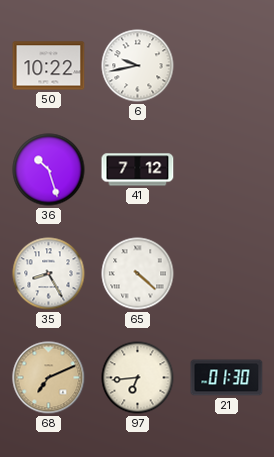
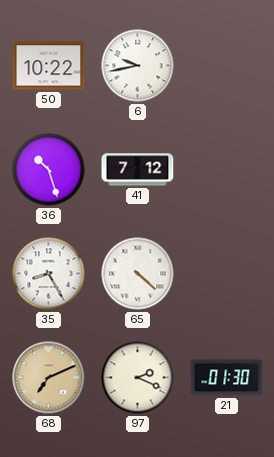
97: 6:44 -> 2:19
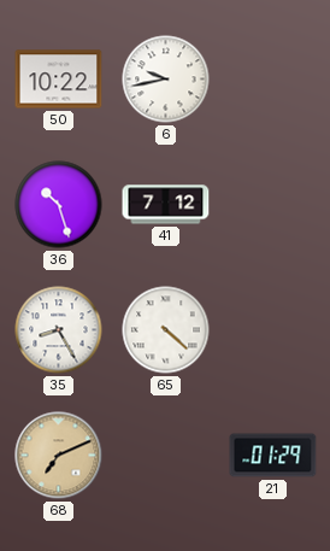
97: 2:19 -> none
21: 01:30 -> 01:29
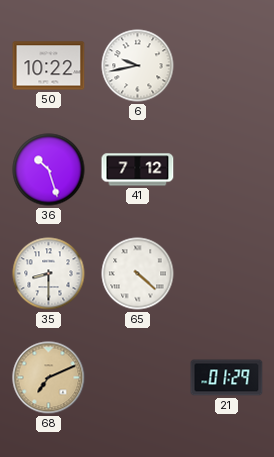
35: 8:25 -> 8:30
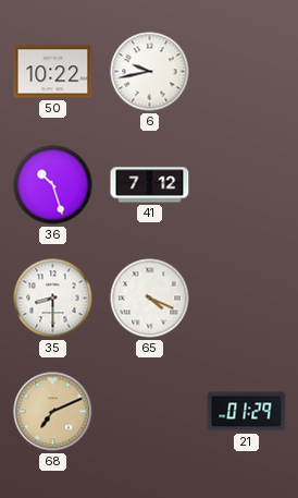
65: 4:22 -> 4:19
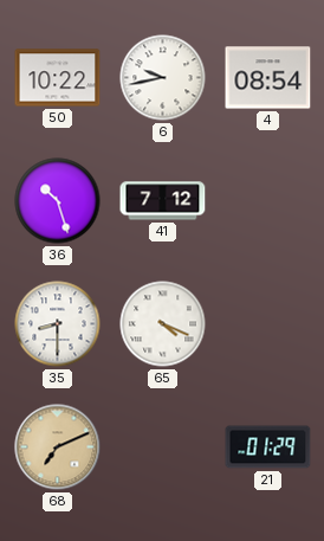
4: none -> 08:54
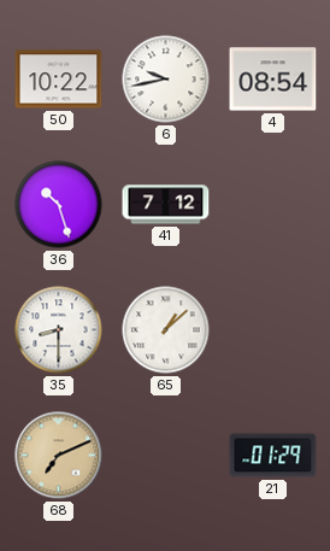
65: 4:19 -> 1:08
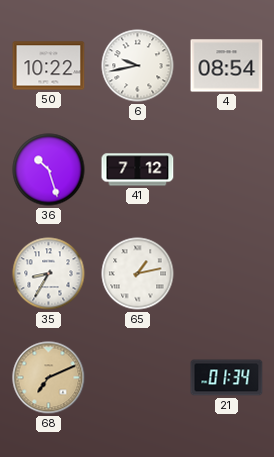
35: 8:30 -> 8:35
65: 1:08 -> 1:13
21: 01:29 -> 01:34
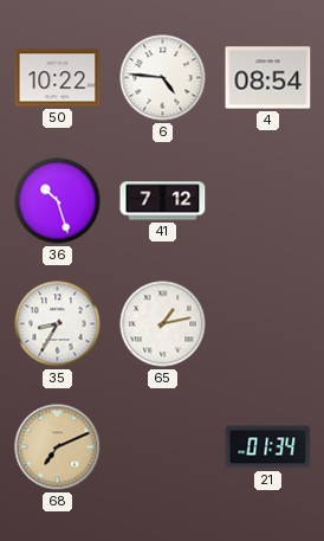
6: 9:43 -> 4:46
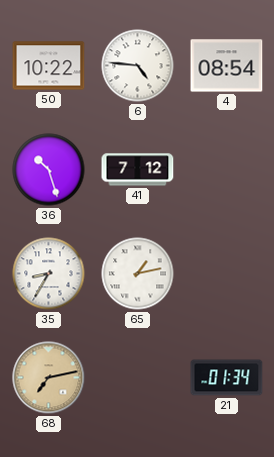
68: 7:11 -> 7:13
